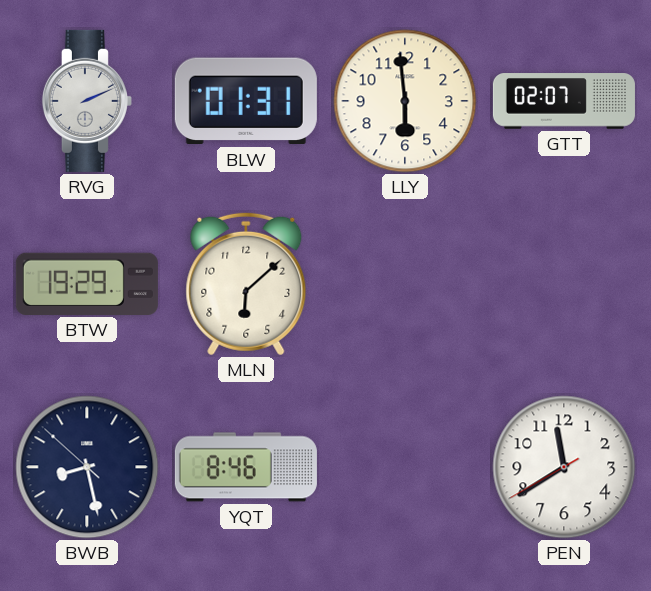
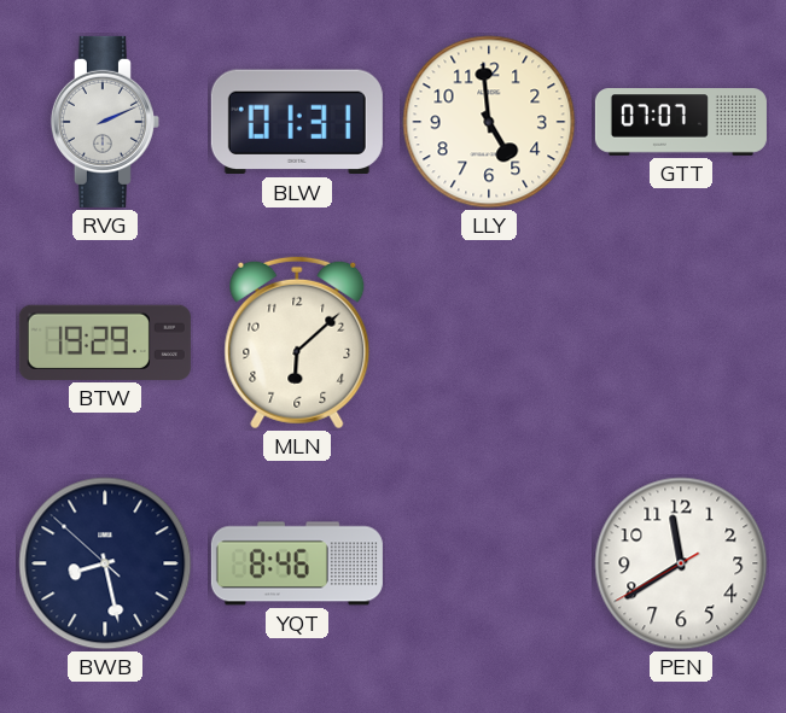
LLY: 5:59 -> 4:59
GTT: 02:07 -> 07:07
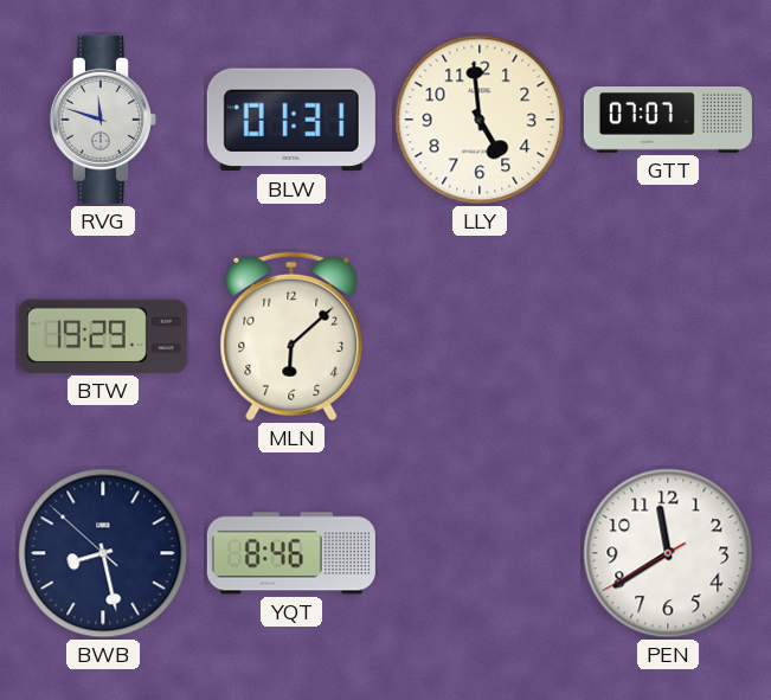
RVG: 2:11 -> 11:48
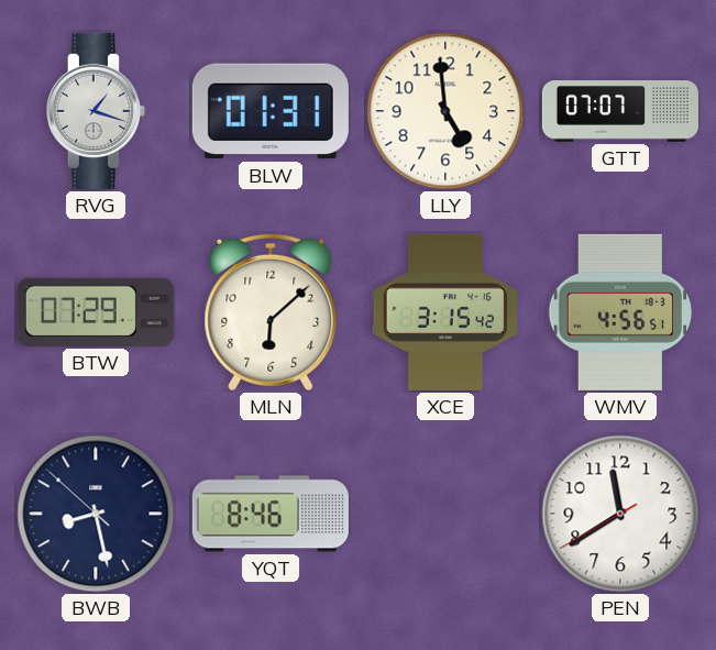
RVG: 11:48 -> 1:18
BTW: 19:29 -> 07:29
XCE: none -> 3:15
WMV: none -> 4:56
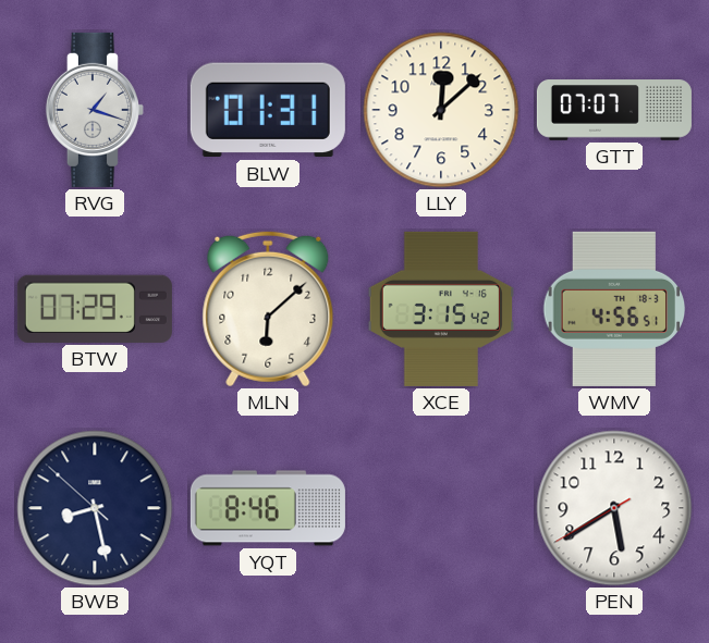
LLY: 4:59 -> 12:08
PEN: 11:39 -> 5:39
